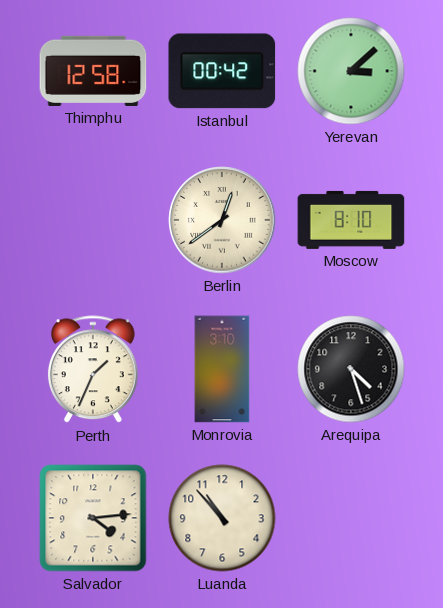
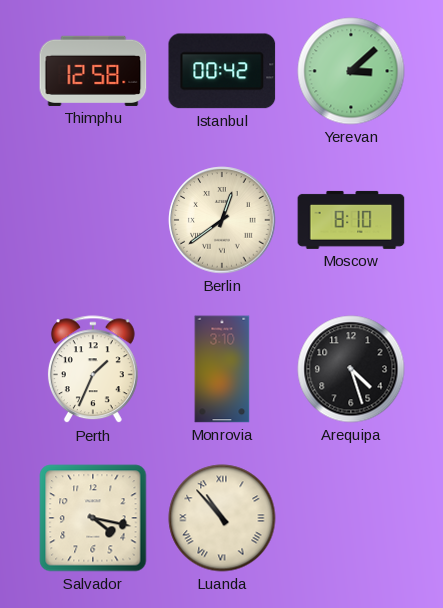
Salvador: 4:14 -> 4:17
Luanda numerals: Arabic -> Roman
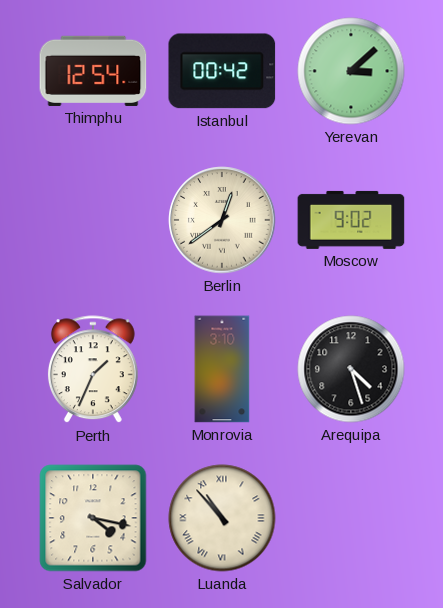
Thimphu: 12:58 -> 12:54
Moscow: 8:10 -> 9:02
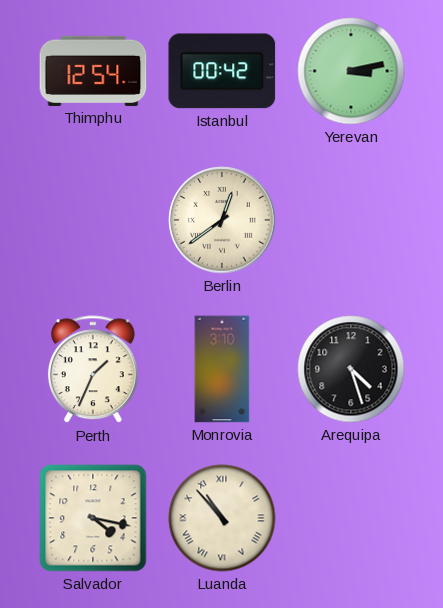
Yerevan: 3:08 -> 3:13
Moscow: 9:02 -> none
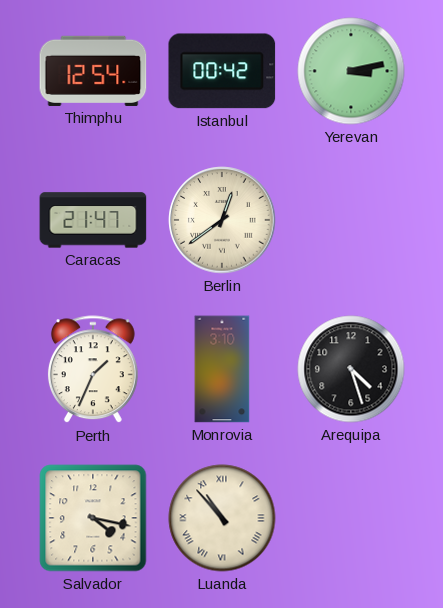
Caracas: none -> 21:47
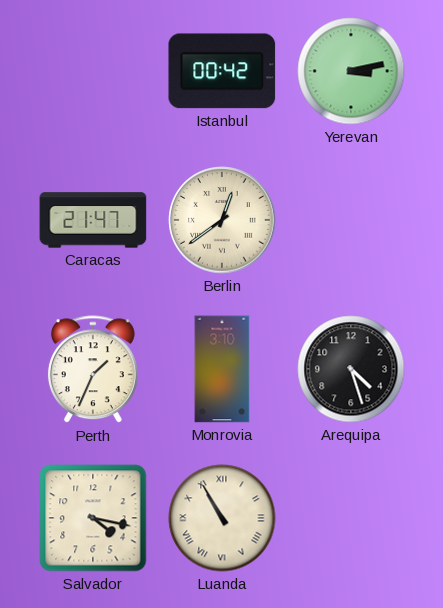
Thimphu: 12:54 -> none
Luanda: 10:53 -> 10:55
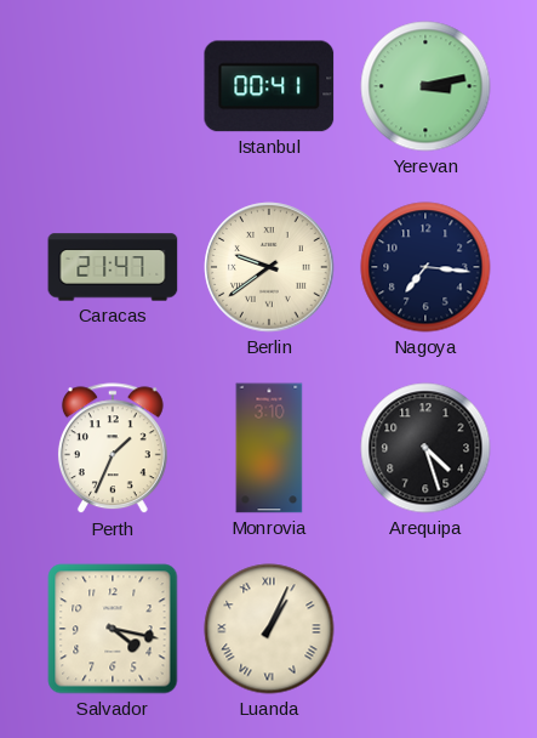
Istanbul: 00:42 -> 00:41
Berlin: 12:39 -> 9:39
Nagoya: none -> 7:16
Luanda: 10:55 -> 1:04
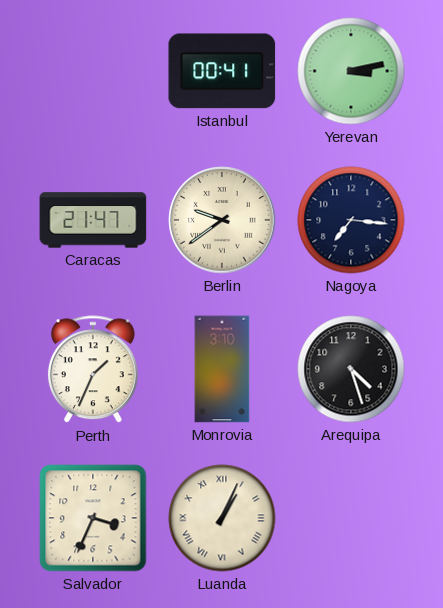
Salvador: 4:17 -> 3:34
